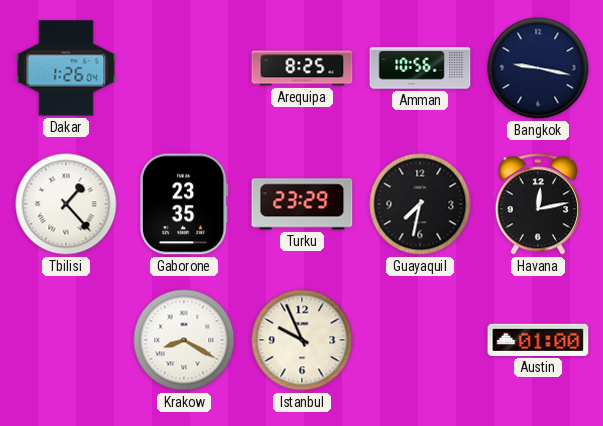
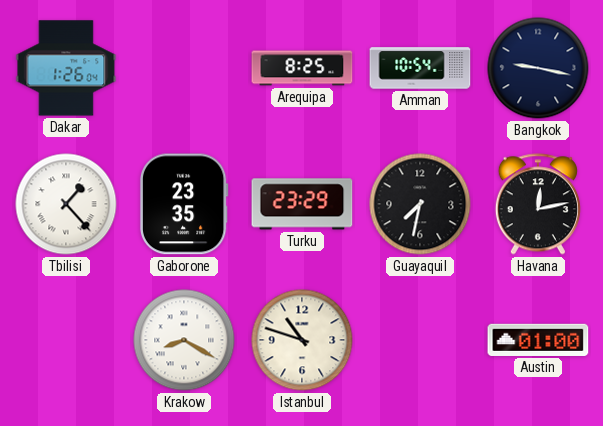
Amman: 10:56 -> 10:54
Istanbul: 9:56 -> 10:48
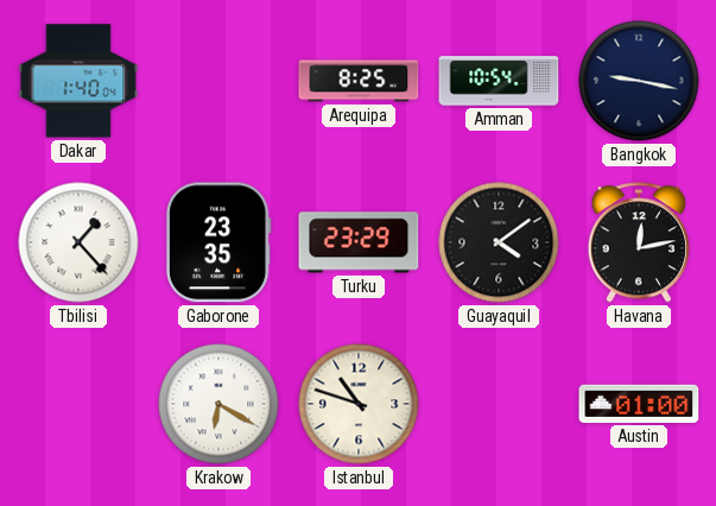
Dakar: 1:26 -> 1:40
Guayaquil: 7:32 -> 4:09
Krakow: 8:20 -> 6:20
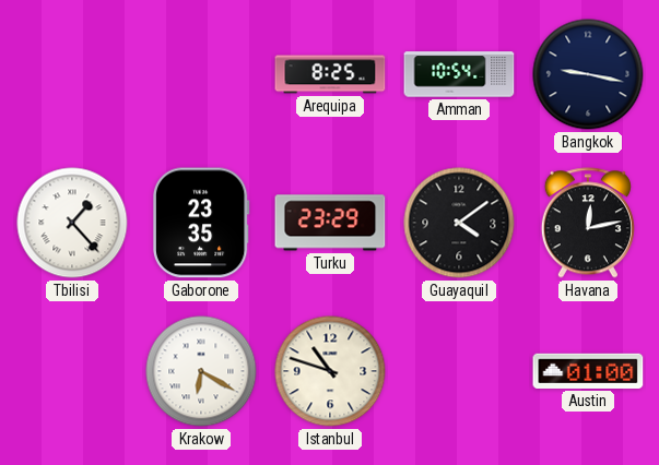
Dakar: 1:40 -> none
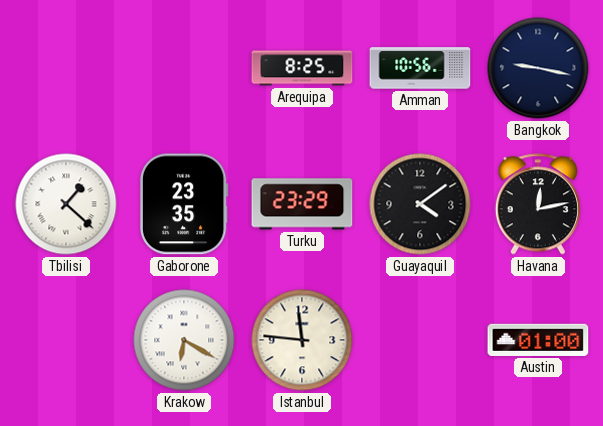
Amman: 10:54 -> 10:56
Tbilisi: 1:23 -> 1:22
Istanbul: 10:48 -> 11:46
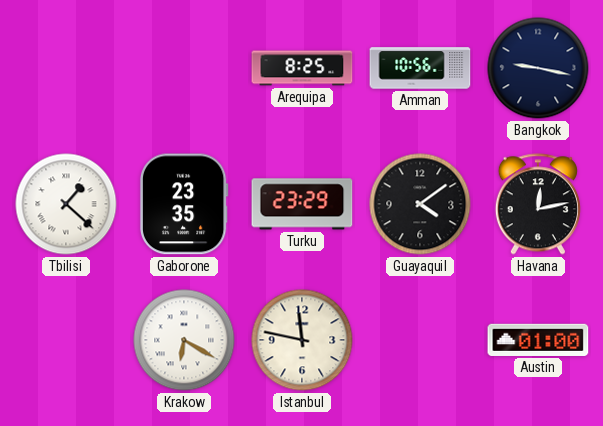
Istanbul: 11:46 -> 11:47
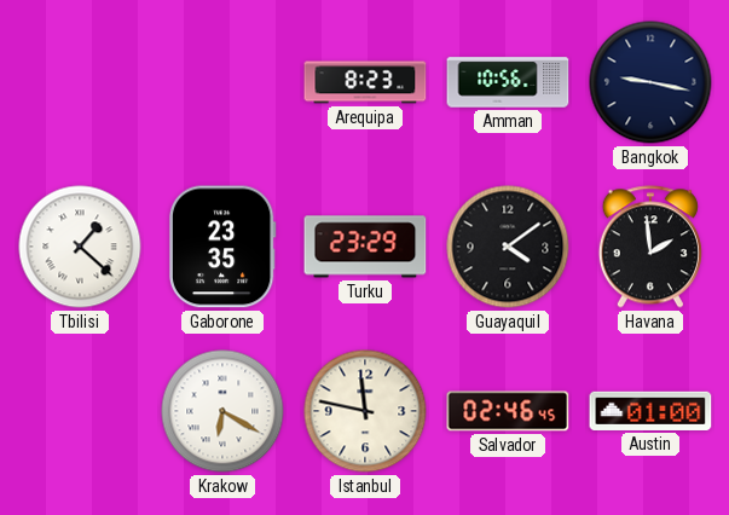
Arequipa: 8:25 -> 8:23
Havana: 12:13 -> 1:59
Salvador: none -> 02:46
